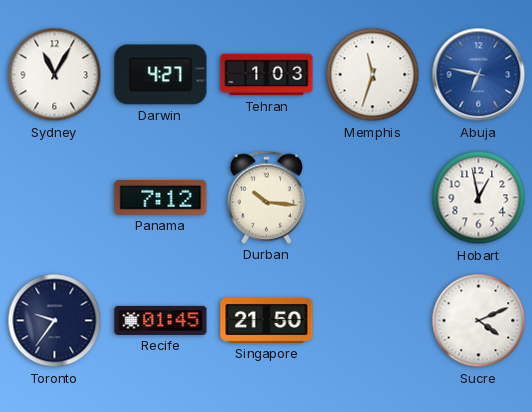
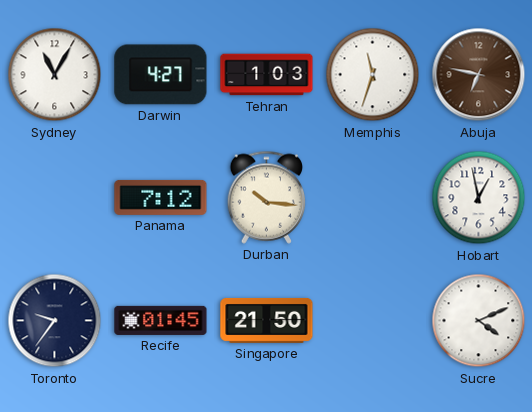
Abuja dial: blue -> brown
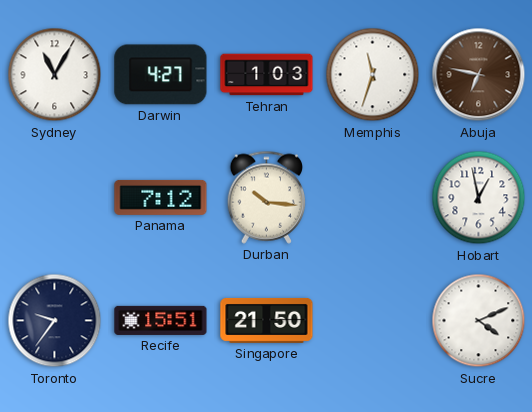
Recife: 01:45 -> 15:51
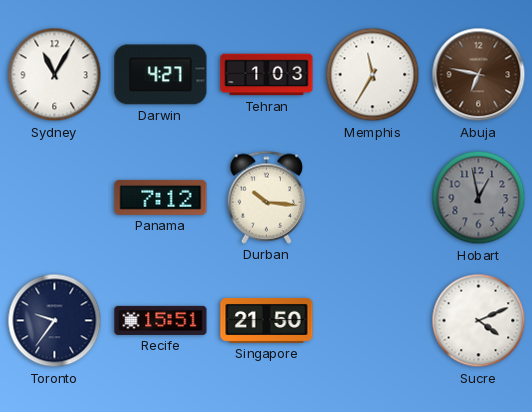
Memphis: 11:33 -> 11:35
Hobart dial: white -> grey
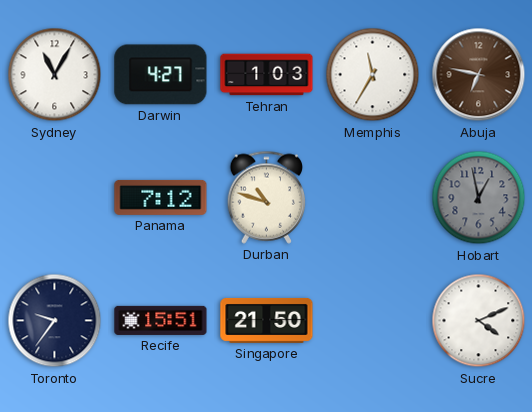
Durban: 10:16 -> 10:48
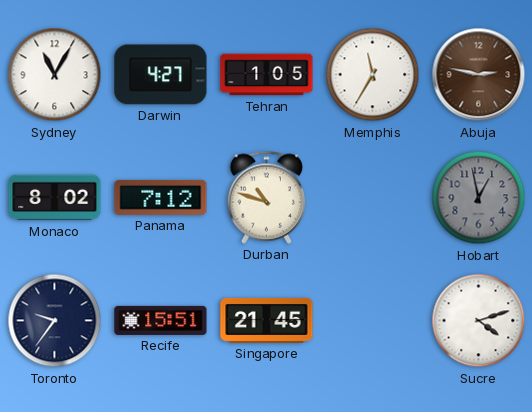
Tehran: 1:03 -> 1:05
Abuja: 6:47 -> 2:47
Monaco: none -> 8:02
Singapore: 21:50 -> 21:45
Sucre: 4:11 -> 4:12
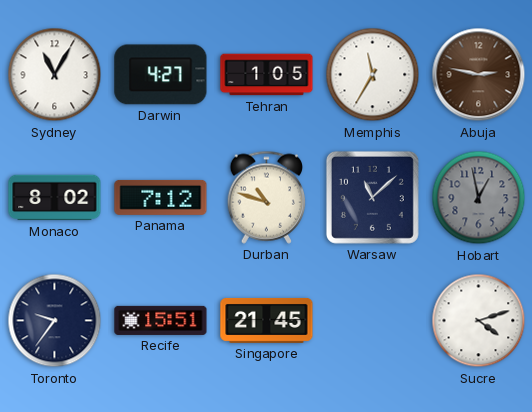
Warsaw: none -> 11:08
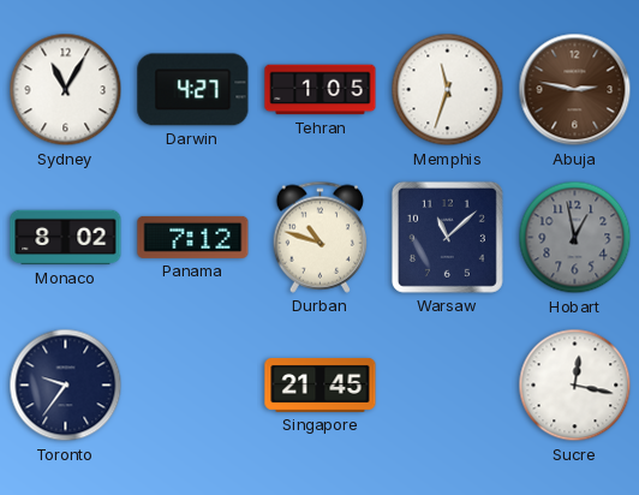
Memphis: 11:35 -> 11:33
Recife: 15:51 -> none
Sucre: 4:12 -> 12:17
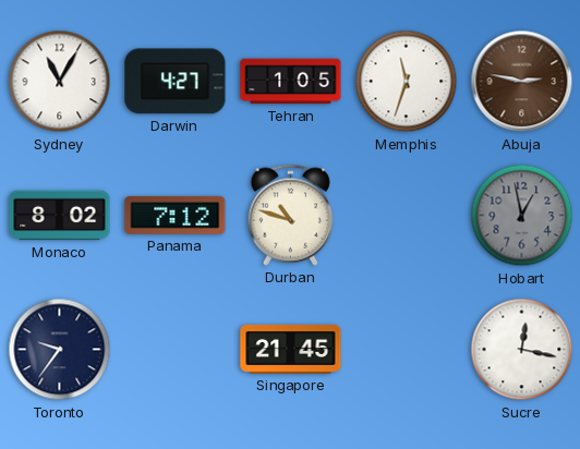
Warsaw: 11:08 -> none
